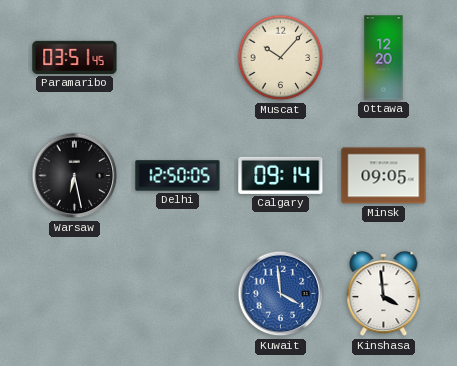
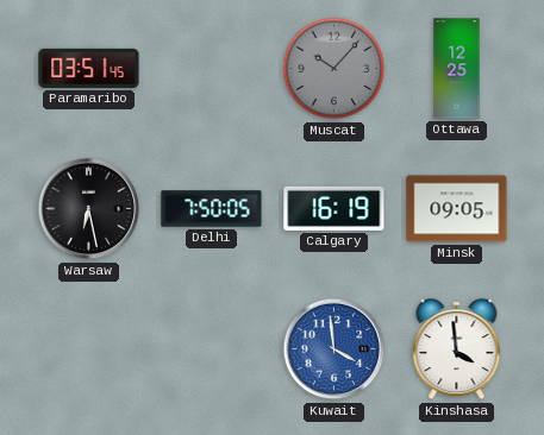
Muscat dial: cream -> grey
Ottawa: 12:20 -> 12:25
Delhi: 12:50 -> 7:50
Calgary: 09:14 -> 16:19
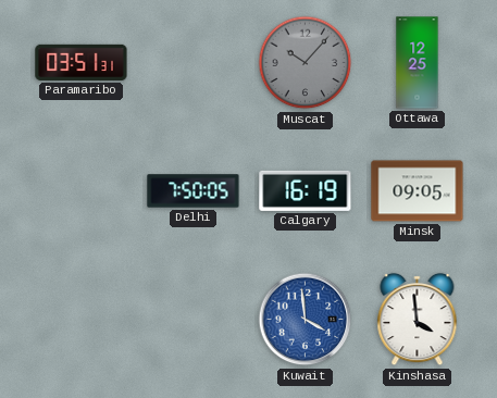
Paramaribo: 03:51:45 -> 03:51:31
Warsaw: 6:28 -> none
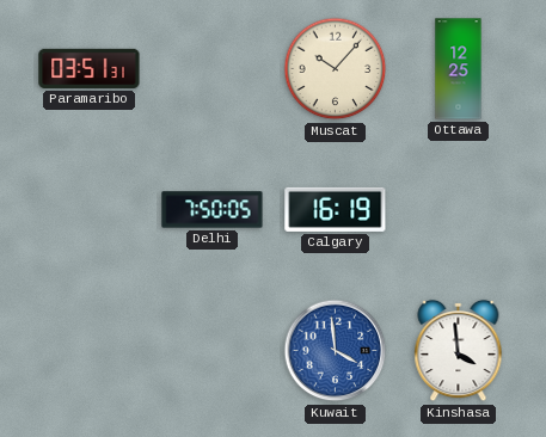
Muscat dial: grey -> cream
Minsk: 09:05 -> none
